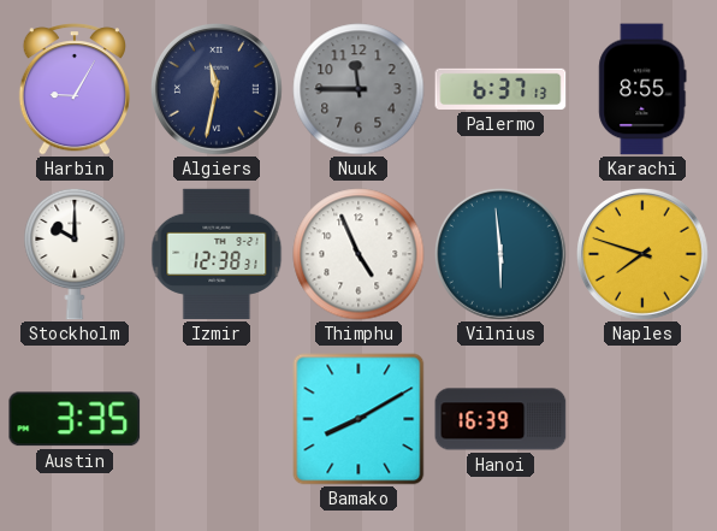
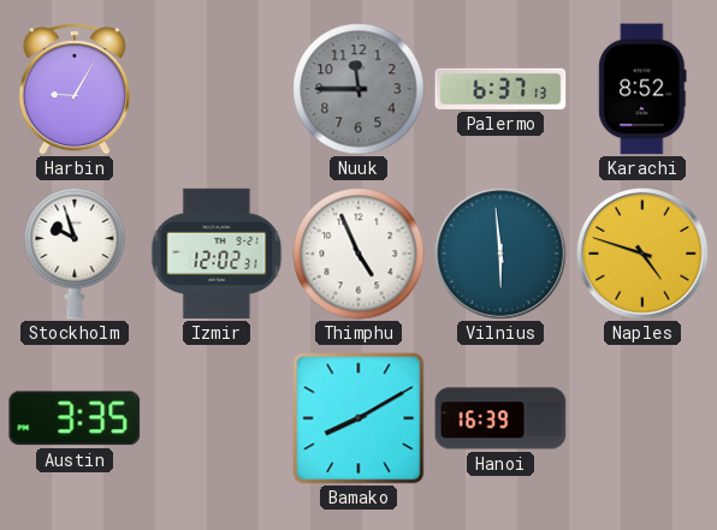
Algiers: 11:32 -> none
Karachi: 8:55 -> 8:52
Stockholm: 10:00 -> 9:57
Izmir: 12:38 -> 12:02
Naples: 7:48 -> 4:48
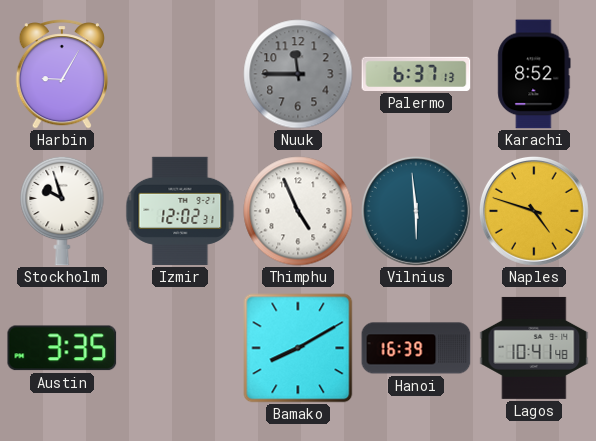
Lagos: none -> 10:41
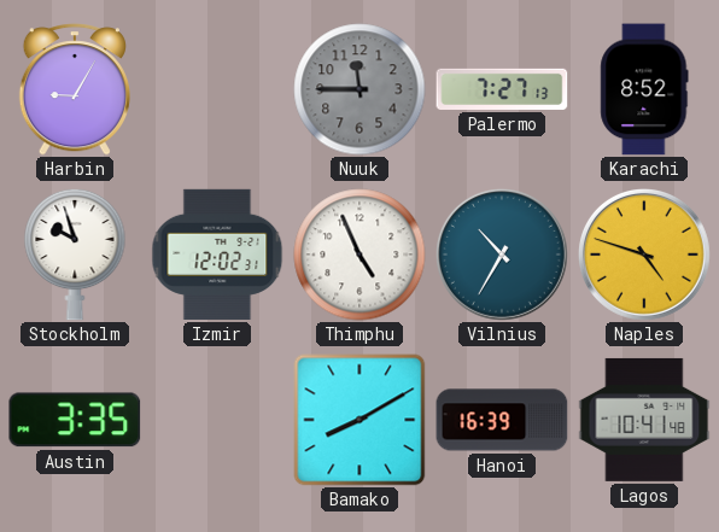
Palermo: 6:37 -> 7:27
Vilnius: 5:59 -> 10:35
